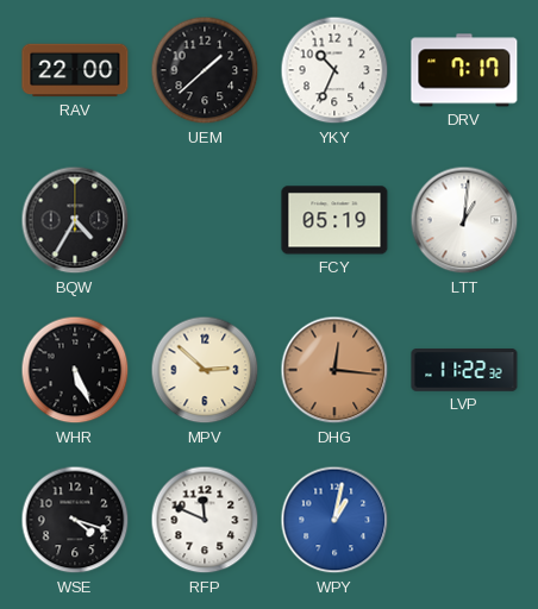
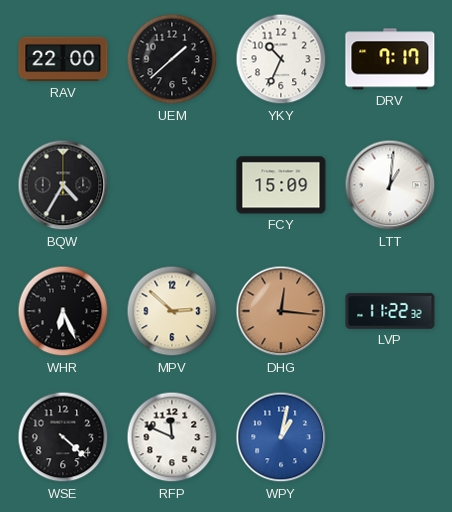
FCY: 05:19 -> 15:09
WHR: 5:26 -> 6:26
WSE: 4:18 -> 4:22
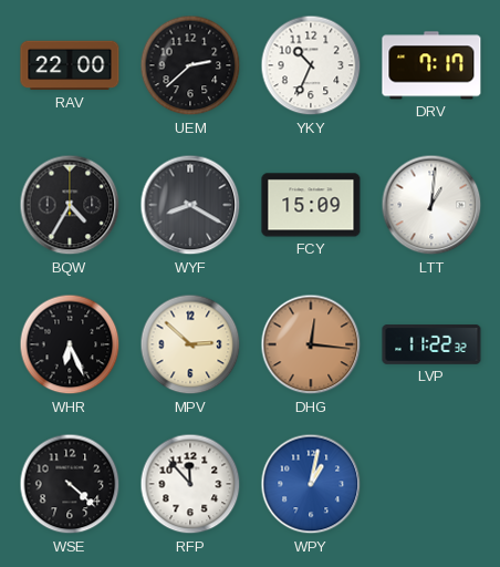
UEM: 1:38 -> 2:38
WYF: none -> 8:20
RFP: 11:49 -> 11:53
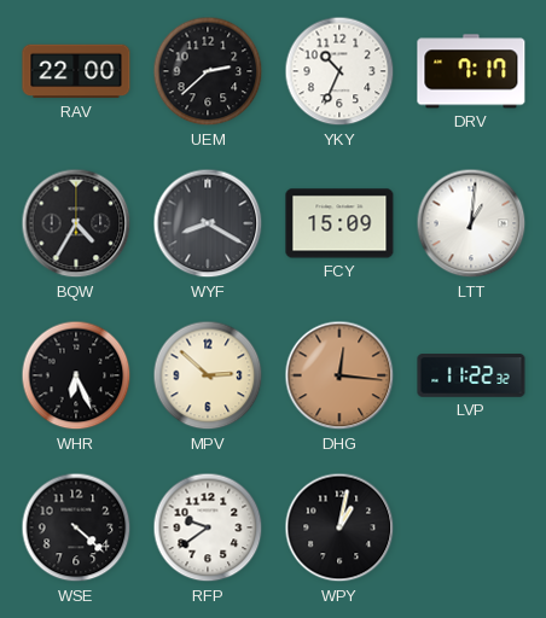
RFP: 11:53 -> 9:39
WPY dial: blue -> black
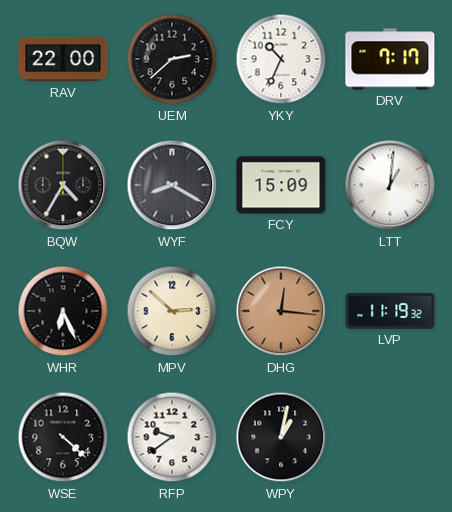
LVP: 11:22 -> 11:19
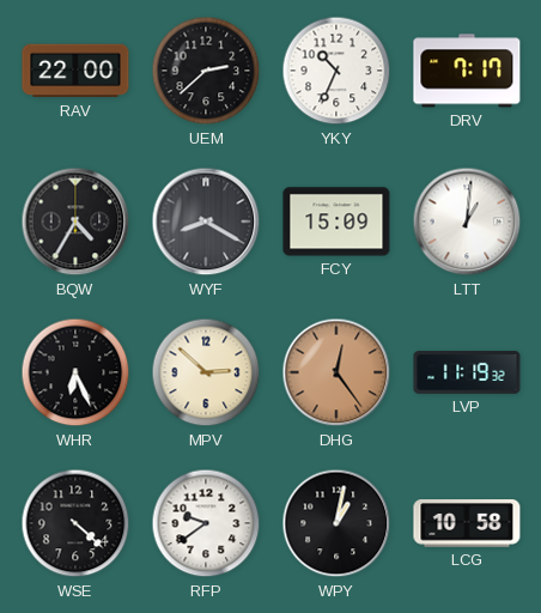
DHG: 12:16 -> 12:24
LCG: none -> 10:58
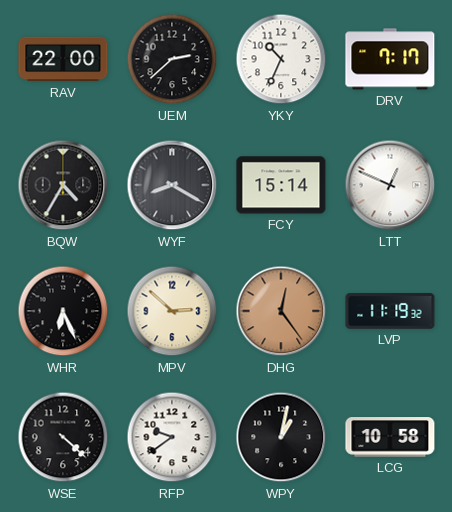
FCY: 15:09 -> 15:14
LTT: 1:01 -> 12:49
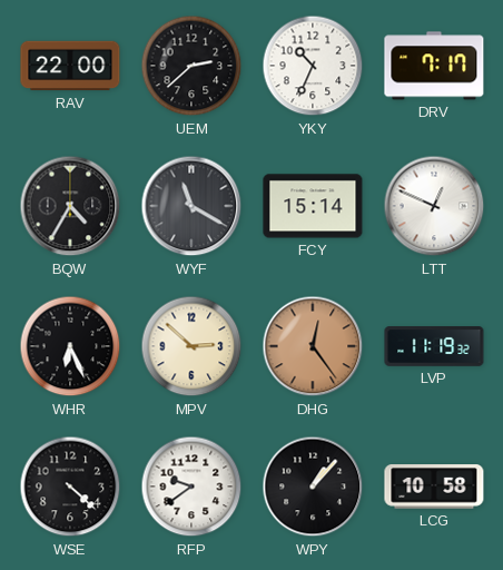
WYF: 8:20 -> 11:20
WPY: 1:02 -> 1:07
